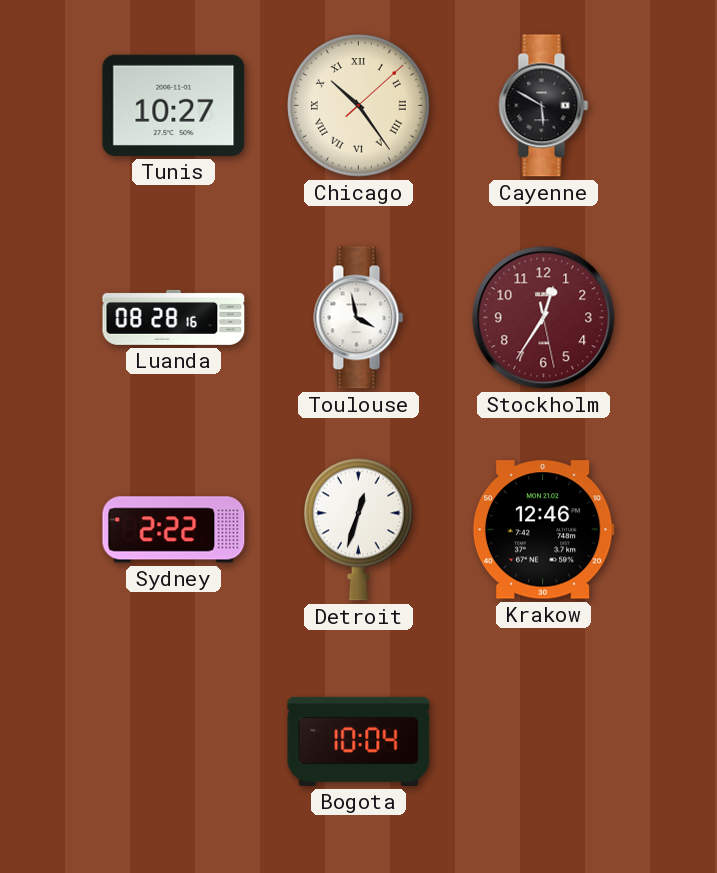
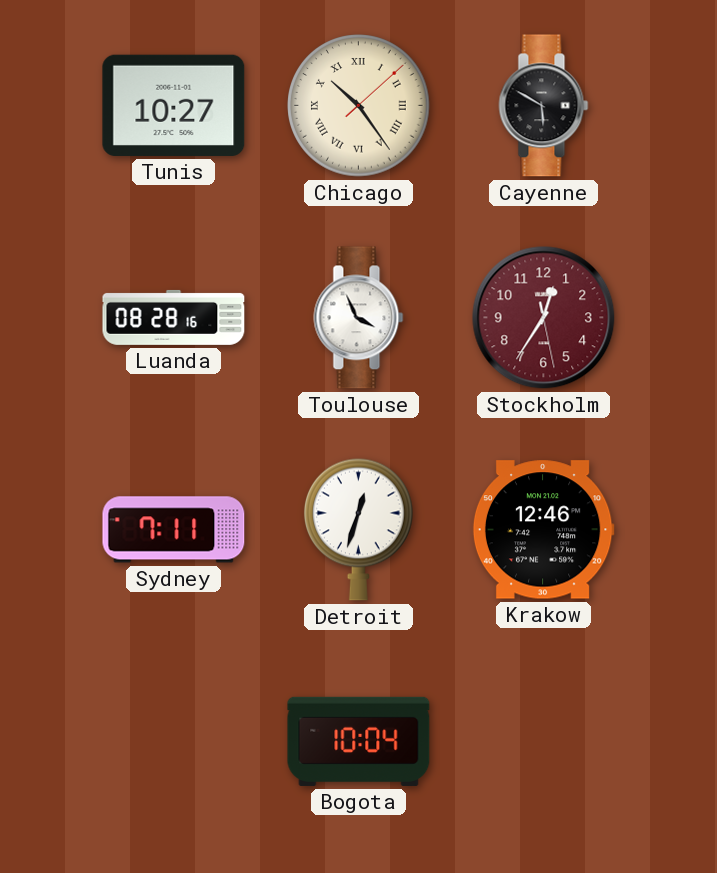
Toulouse: 3:58 -> 3:56
Sydney: 2:22 -> 7:11
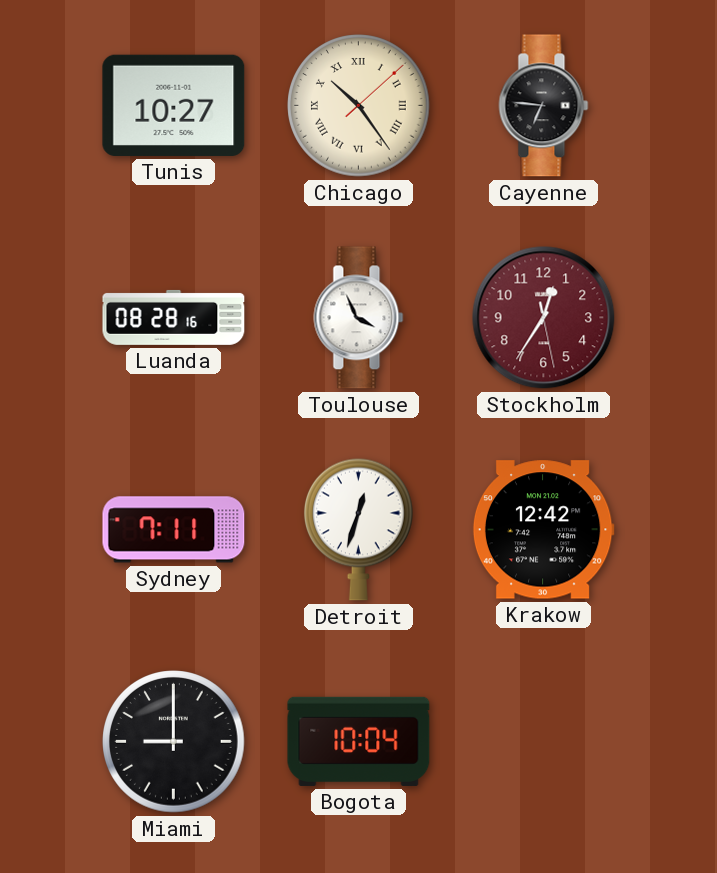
Cayenne: 5:50 -> 6:46
Krakow: 12:46 -> 12:42
Miami: none -> 9:00
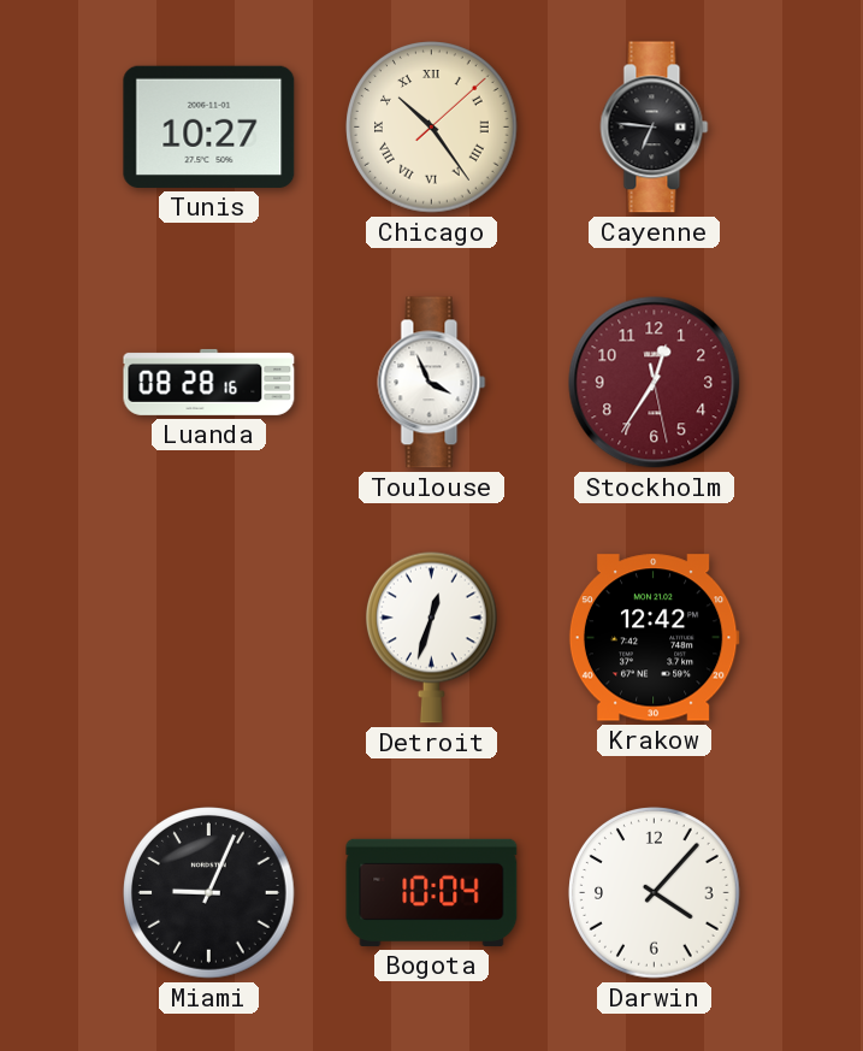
Sydney: 7:11 -> none
Miami: 9:00 -> 9:04
Darwin: none -> 4:07
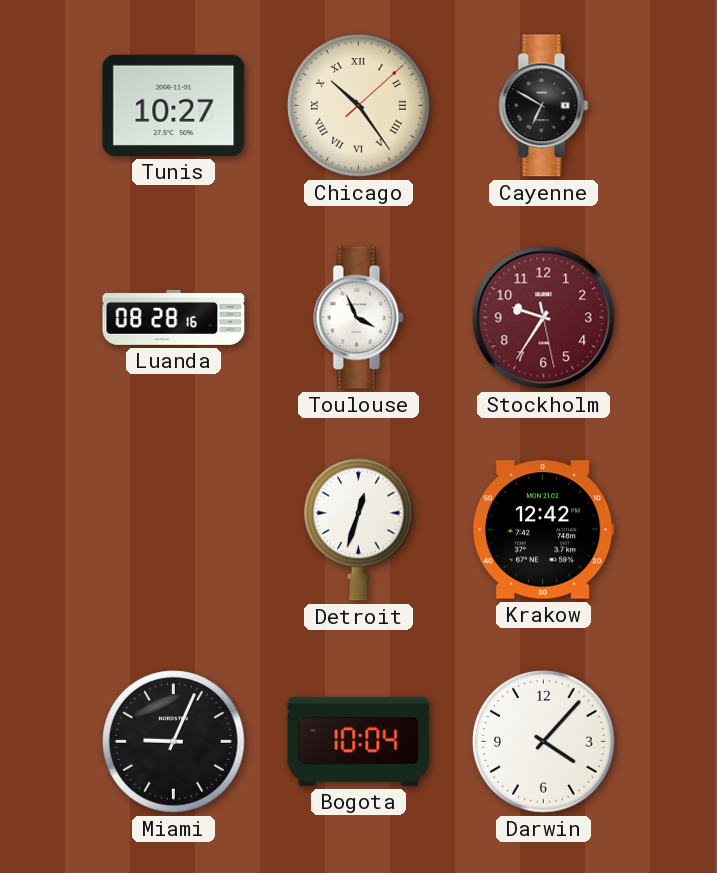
Cayenne: 6:46 -> 6:50
Stockholm: 12:35 -> 9:35
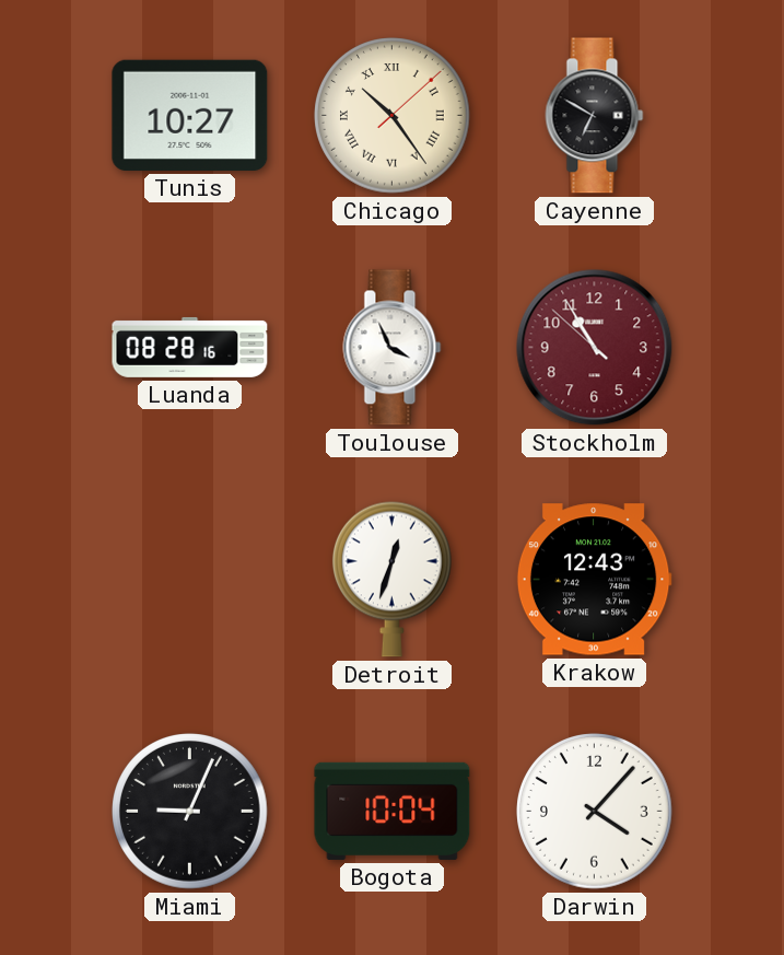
Stockholm: 9:35 -> 10:54
Krakow: 12:42 -> 12:43
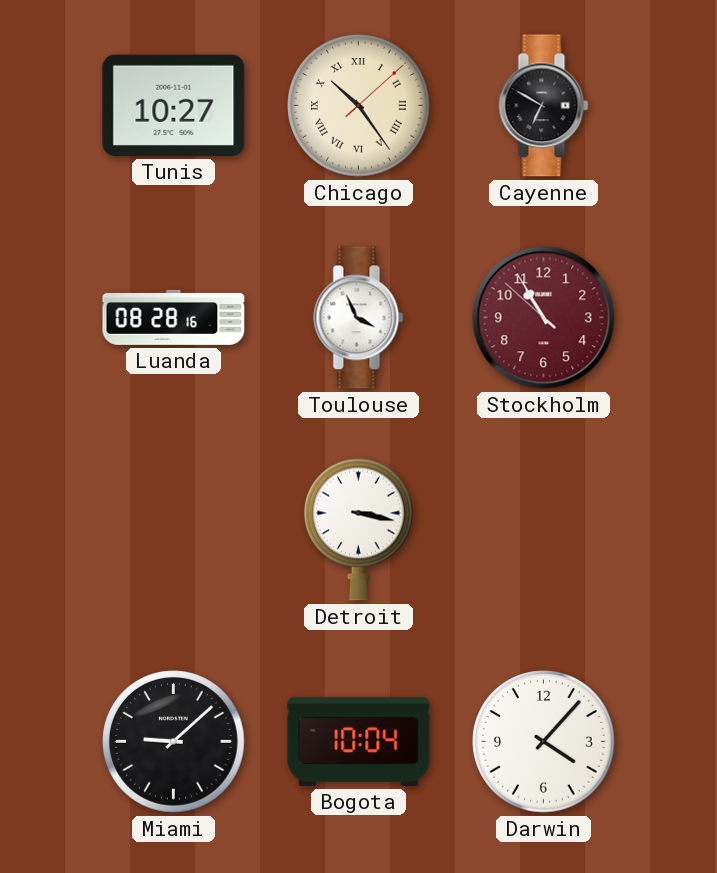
Detroit: 12:33 -> 3:17
Krakow: 12:43 -> none
Miami: 9:04 -> 9:08
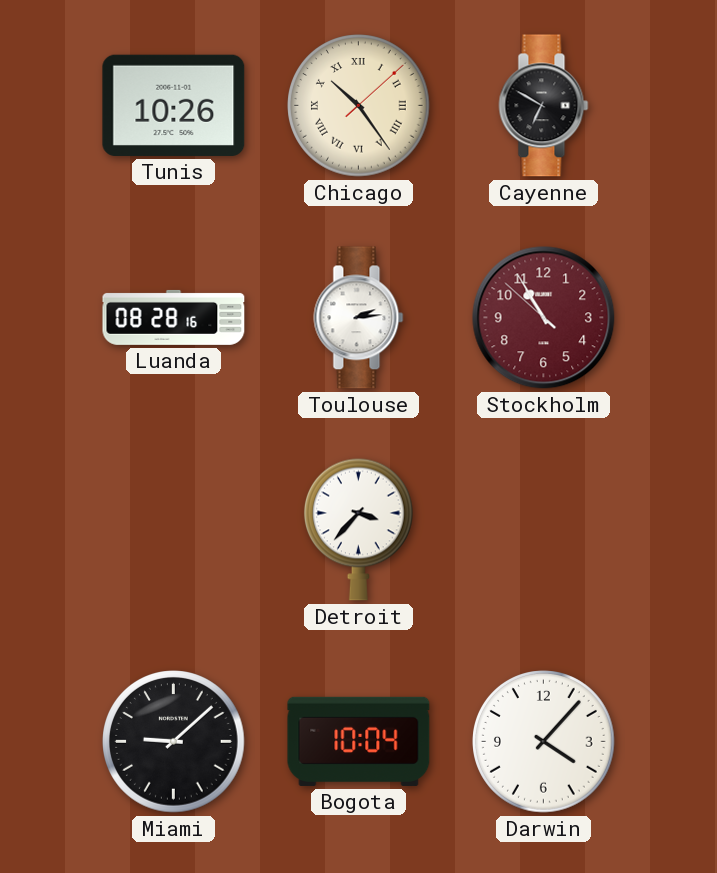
Tunis: 10:27 -> 10:26
Toulouse: 3:56 -> 2:14
Detroit: 3:17 -> 3:37
